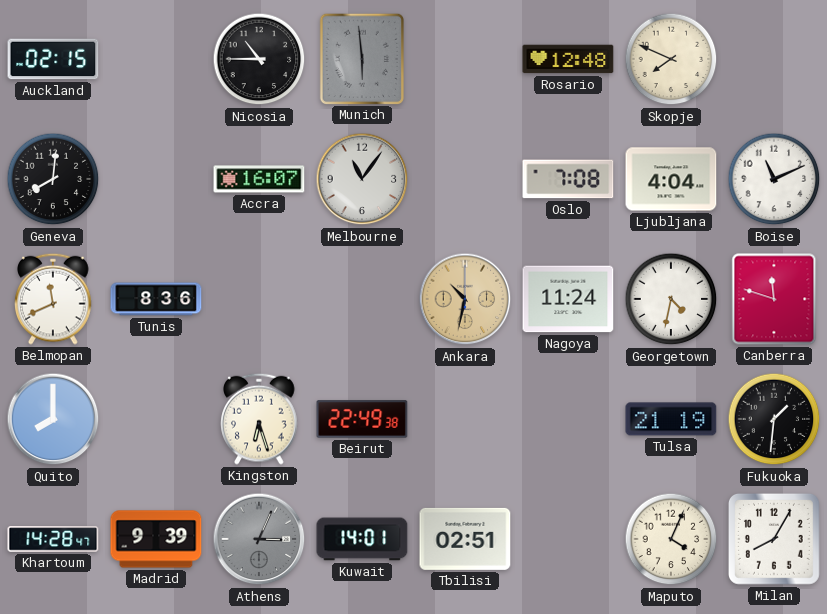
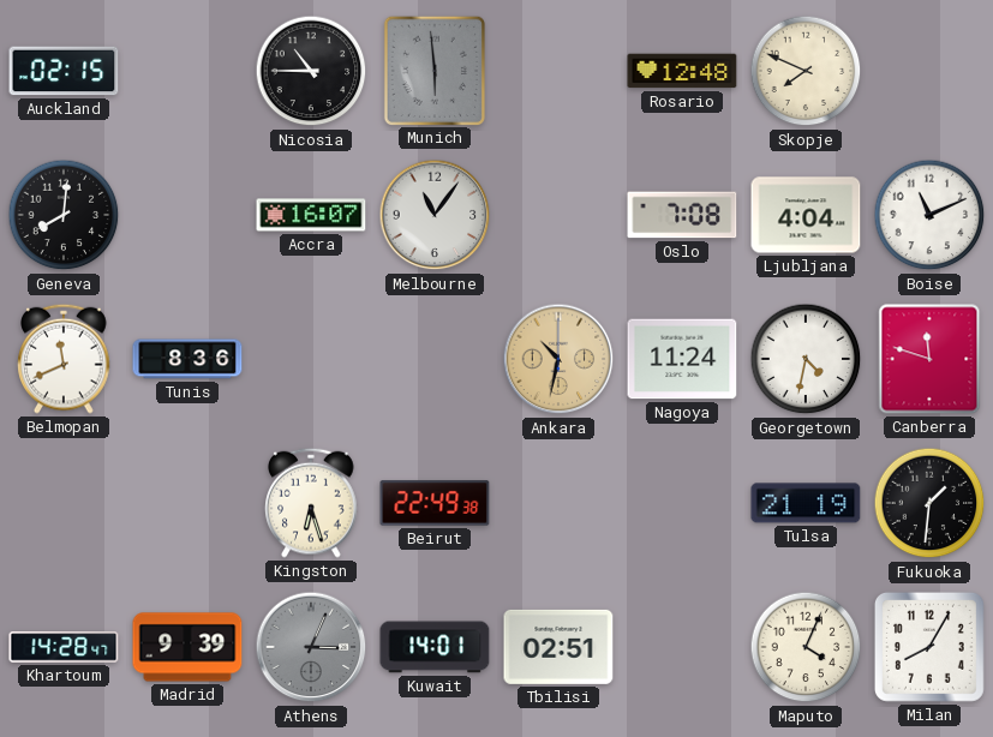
Quito: 8:00 -> none
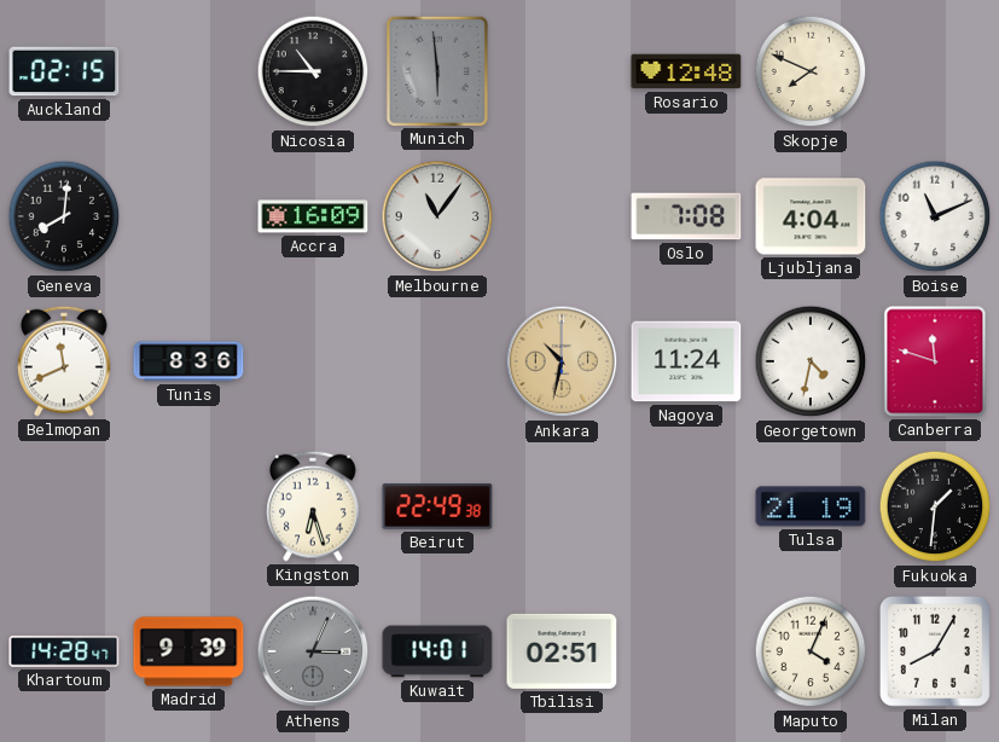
Accra: 16:07 -> 16:09
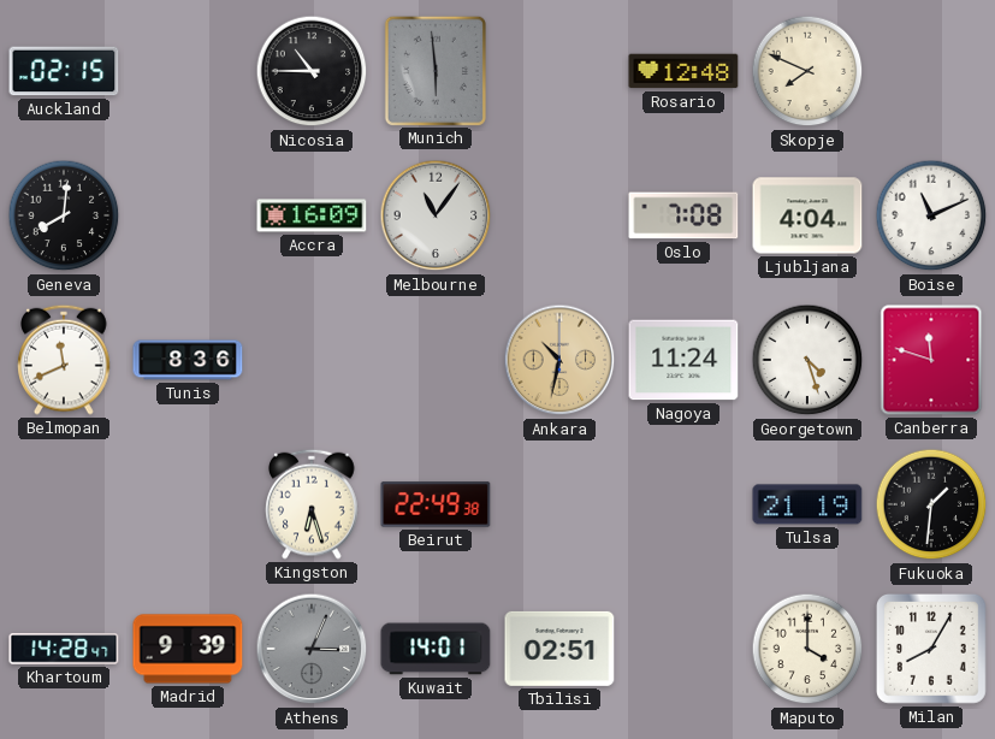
Georgetown: 4:32 -> 4:27
Maputo: 4:04 -> 4:00
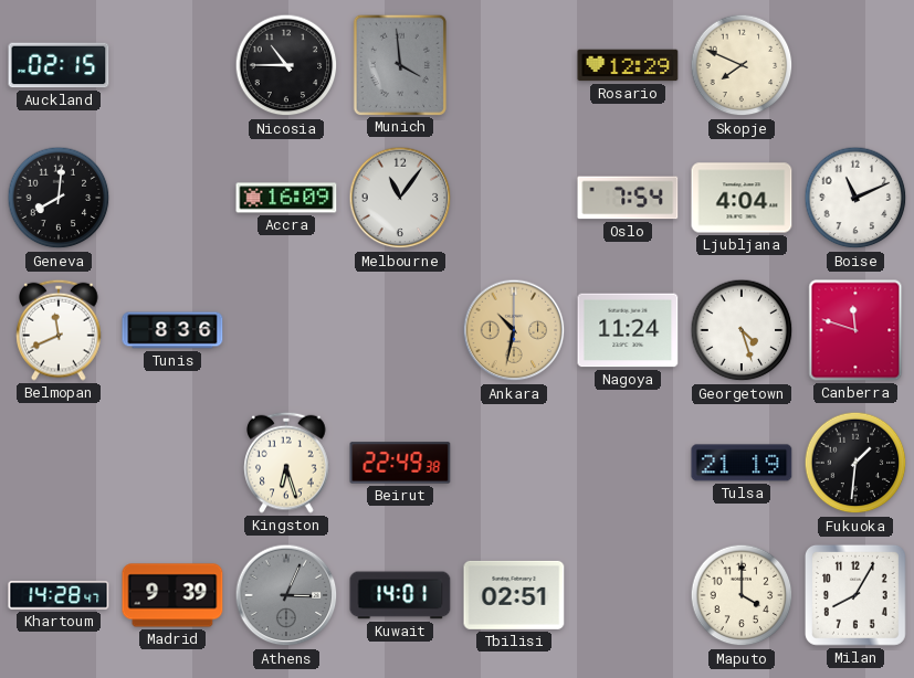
Munich: 5:59 -> 3:59
Rosario: 12:48 -> 12:29
Oslo: 7:08 -> 7:54
